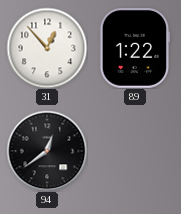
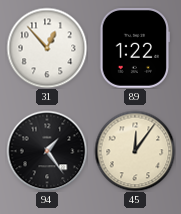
94: 12:39 -> 1:24
45: none -> 12:06
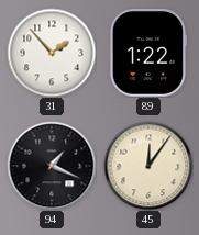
31: 12:53 -> 1:53
94: 1:24 -> 1:19
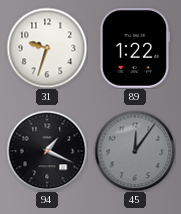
31: 1:53 -> 9:33
45 dial: cream -> grey
